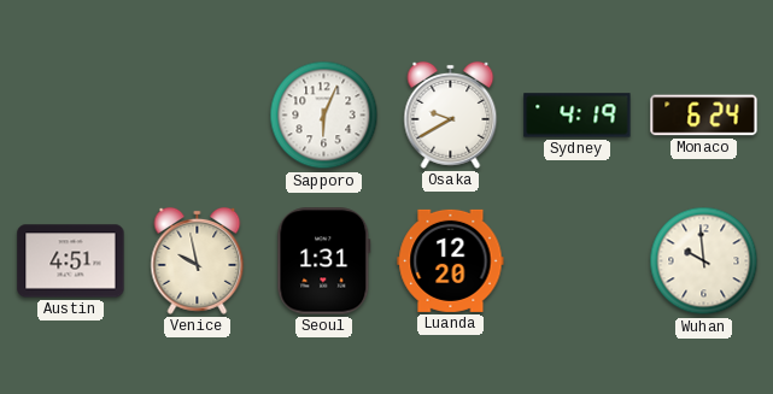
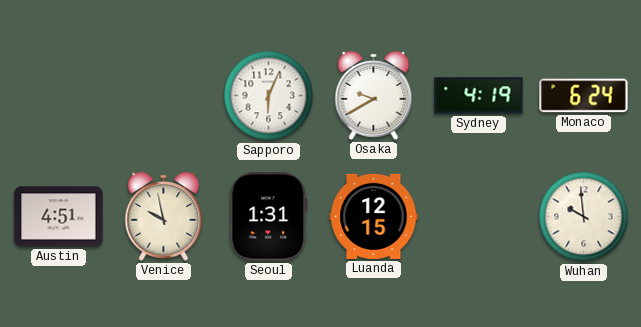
Luanda: 12:20 -> 12:15
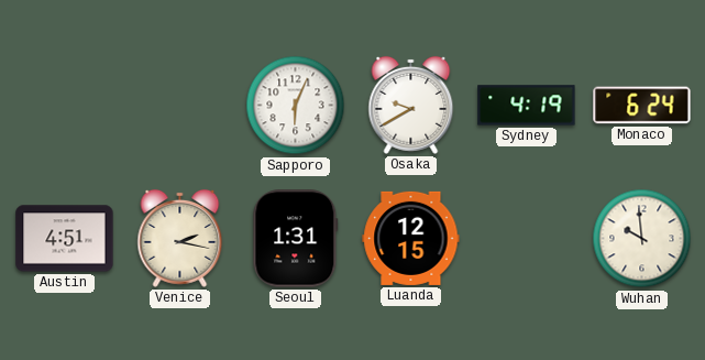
Venice: 9:58 -> 2:17
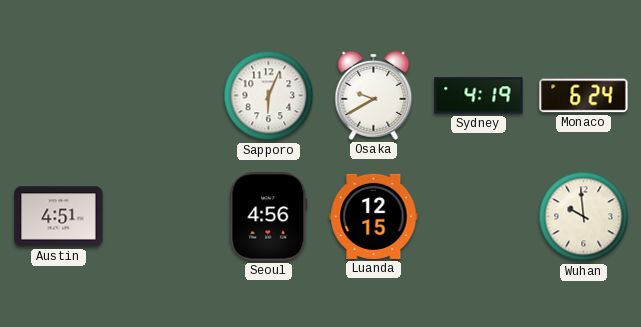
Venice: 2:17 -> none
Seoul: 1:31 -> 4:56
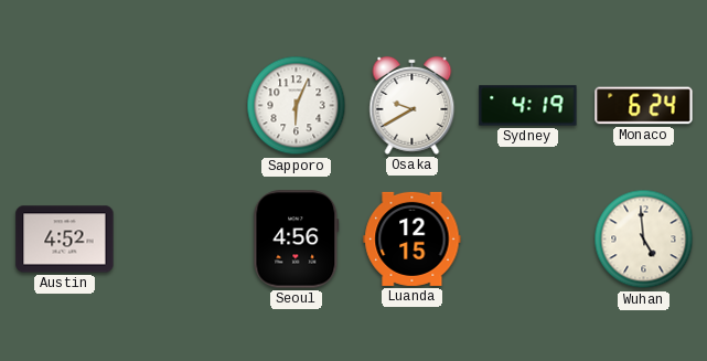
Austin: 4:51 -> 4:52
Wuhan: 9:59 -> 4:59
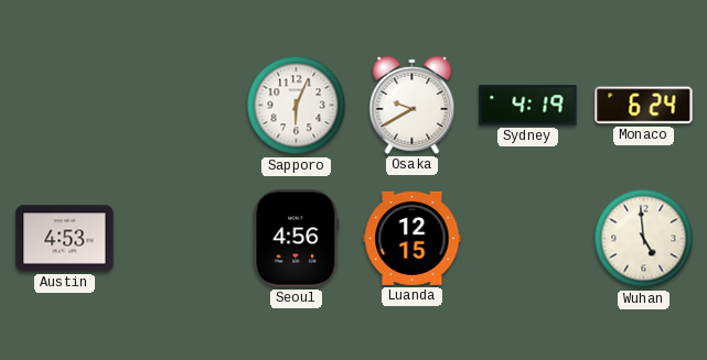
Austin: 4:52 -> 4:53
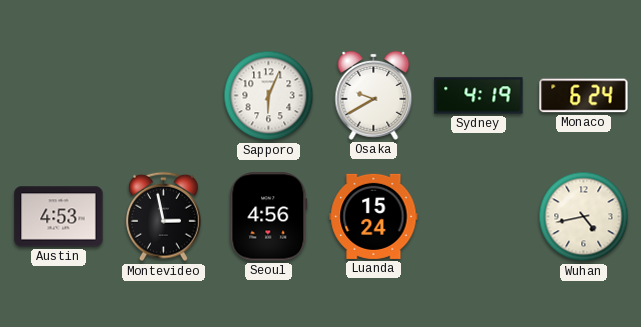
Montevideo: none -> 2:58
Luanda: 12:15 -> 15:24
Wuhan: 4:59 -> 4:43
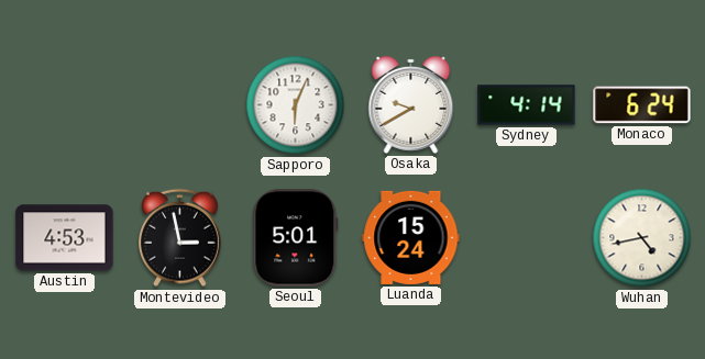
Sydney: 4:19 -> 4:14
Seoul: 4:56 -> 5:01
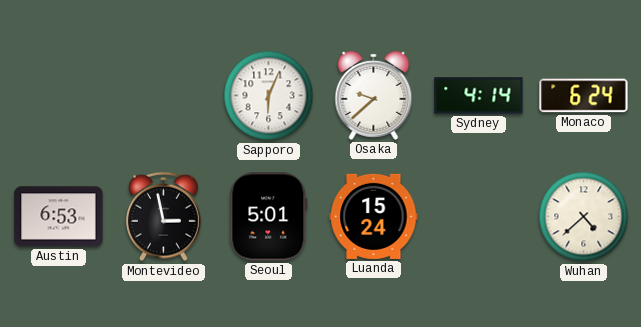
Osaka: 9:40 -> 9:38
Austin: 4:53 -> 6:53
Wuhan: 4:43 -> 4:38
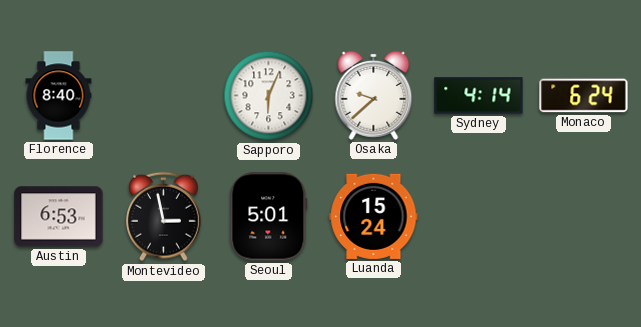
Florence: none -> 8:40
Wuhan: 4:38 -> none
